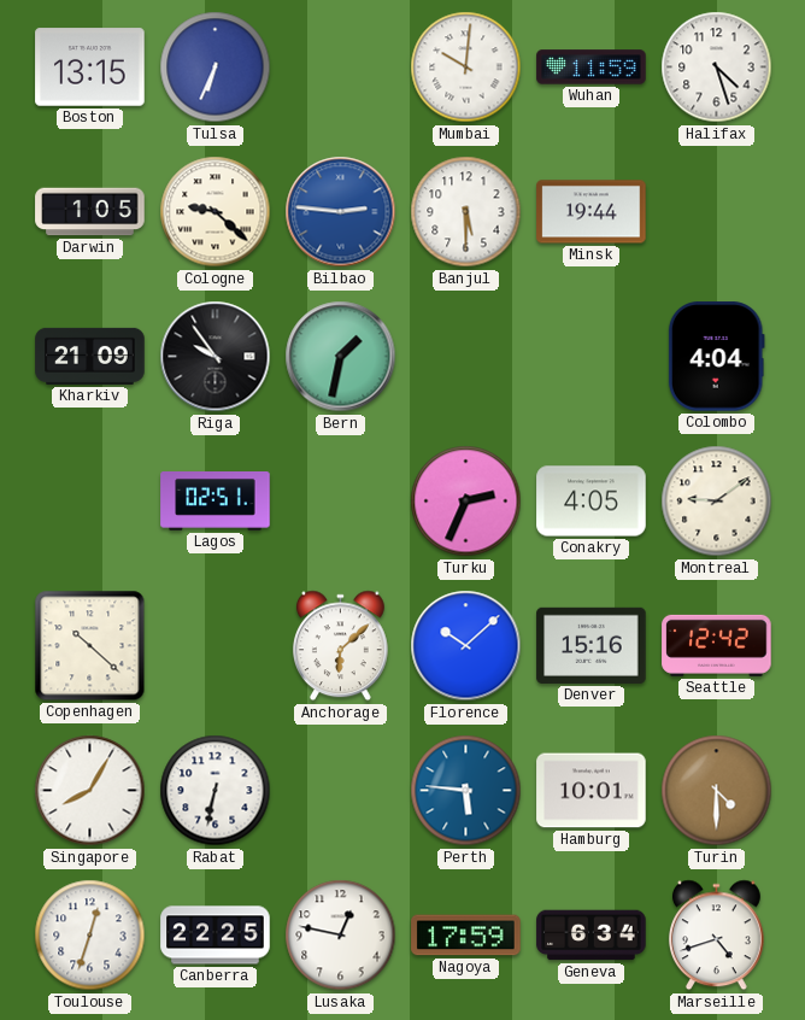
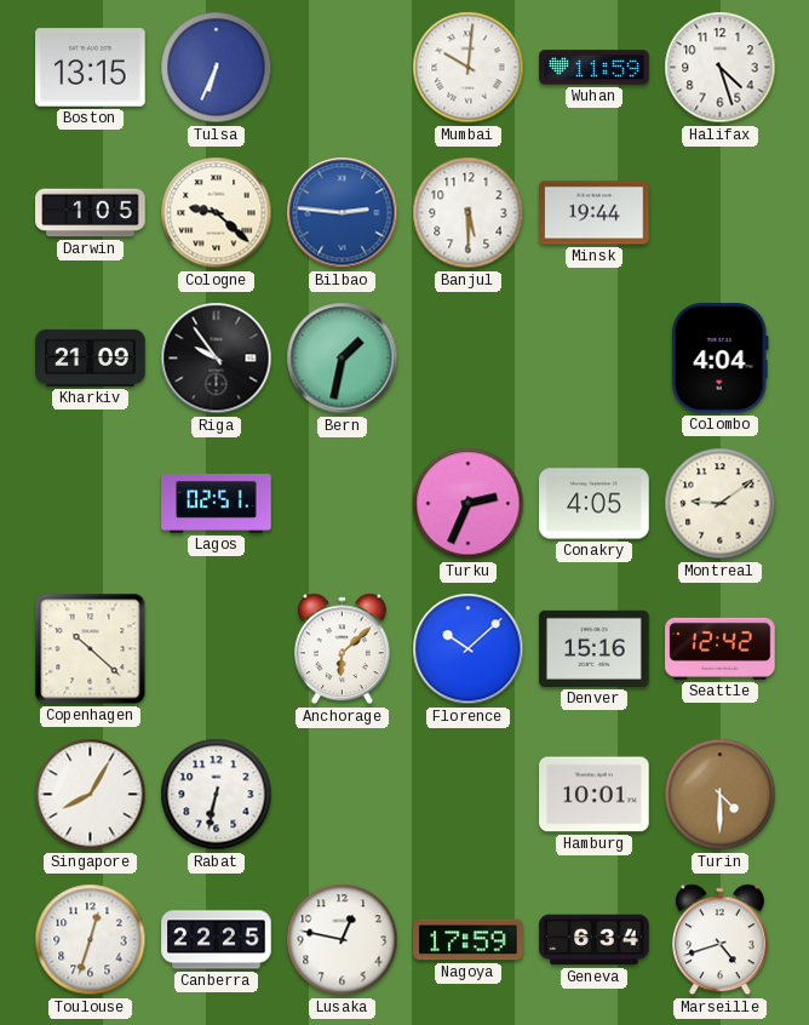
Perth: 5:46 -> none
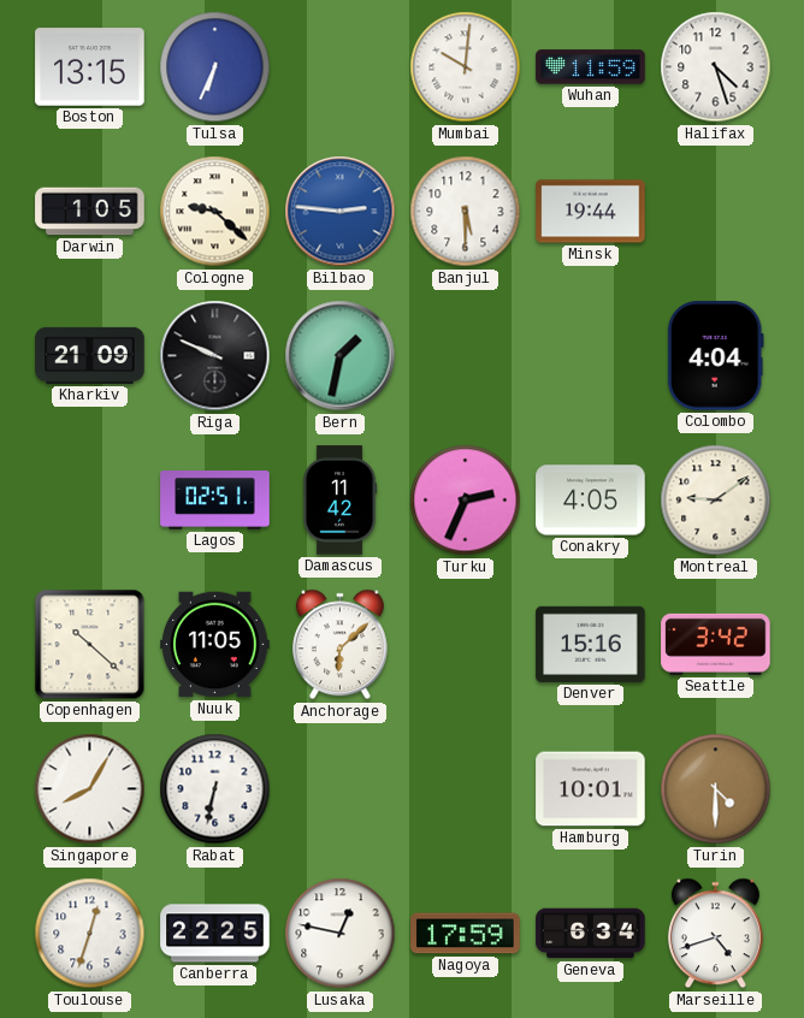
Riga: 9:54 -> 9:49
Damascus: none -> 11:42
Nuuk: none -> 11:05
Florence: 10:08 -> none
Seattle: 12:42 -> 3:42
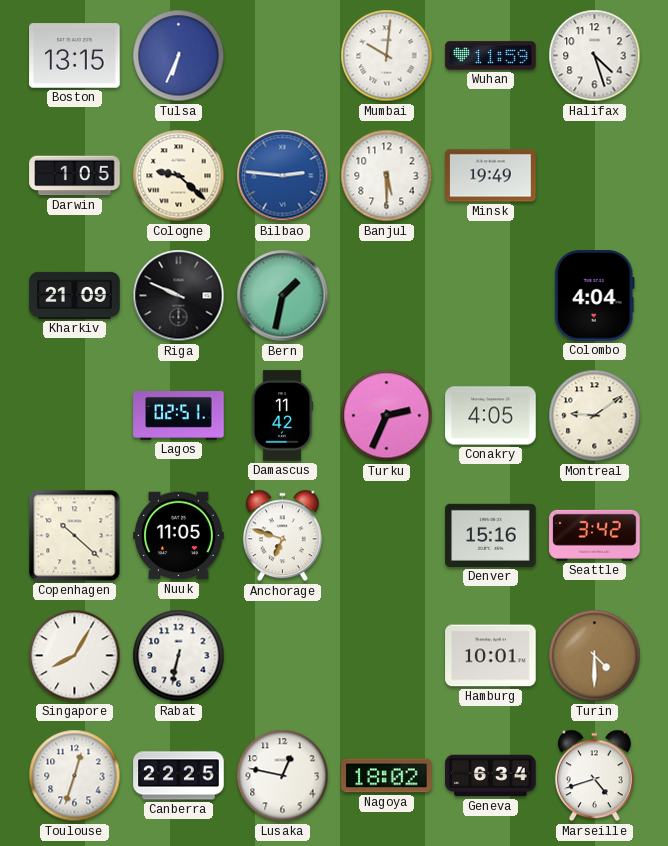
Minsk: 19:44 -> 19:49
Anchorage: 6:08 -> 6:48
Nagoya: 17:59 -> 18:02
